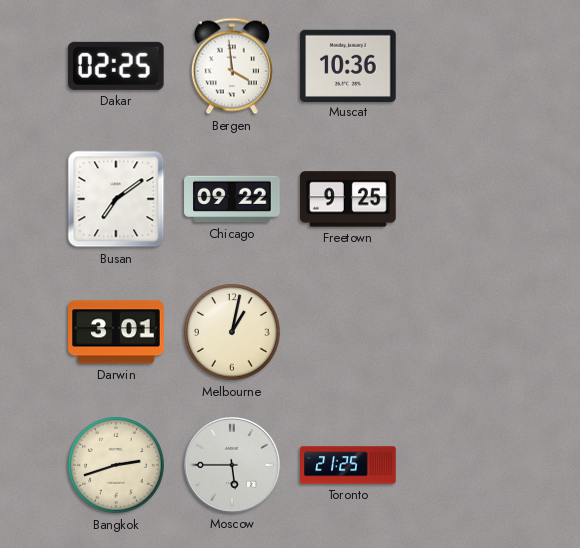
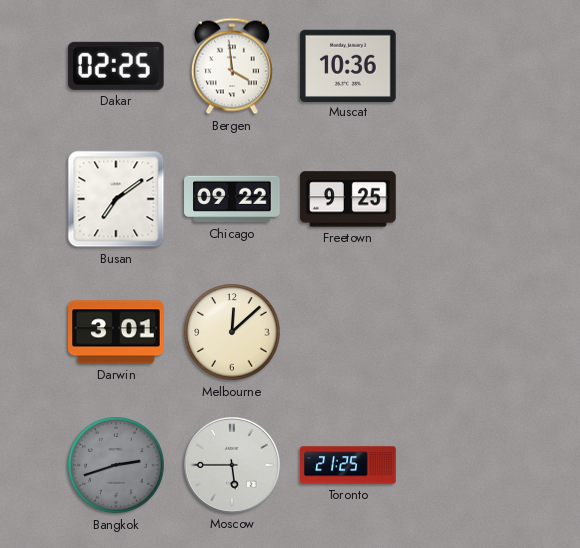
Melbourne: 1:02 -> 12:08
Bangkok dial: cream -> grey
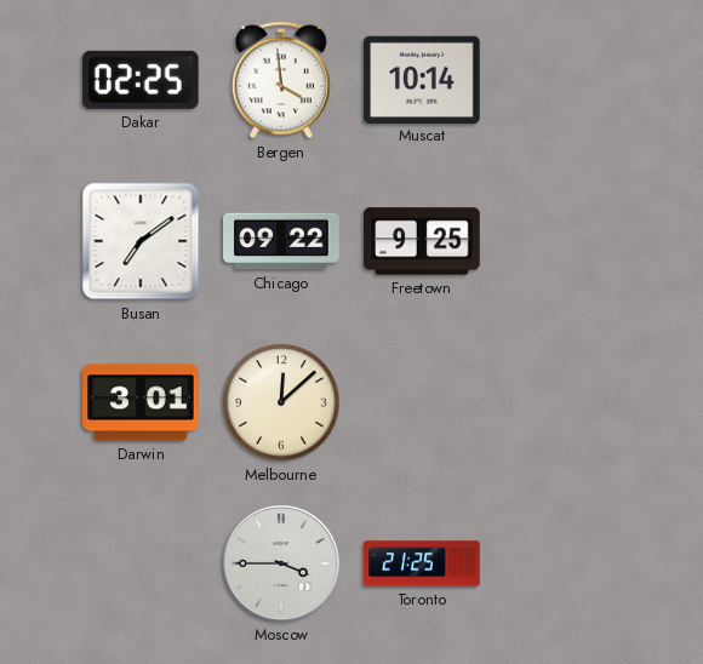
Muscat: 10:36 -> 10:14
Bangkok: 2:42 -> none
Moscow: 5:45 -> 3:45
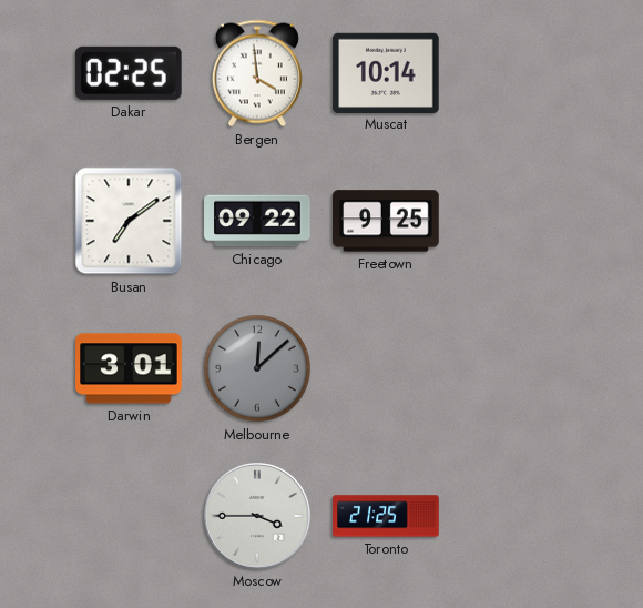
Melbourne dial: cream -> grey
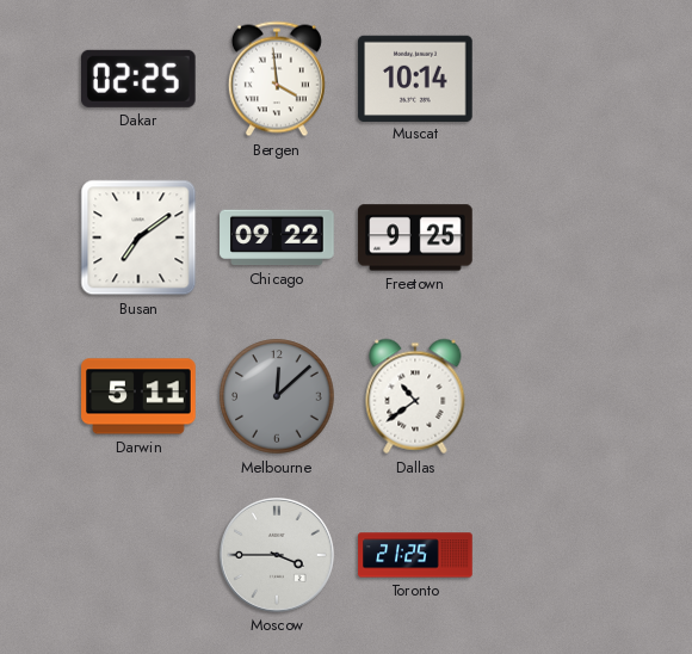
Darwin: 3:01 -> 5:11
Dallas: none -> 10:39
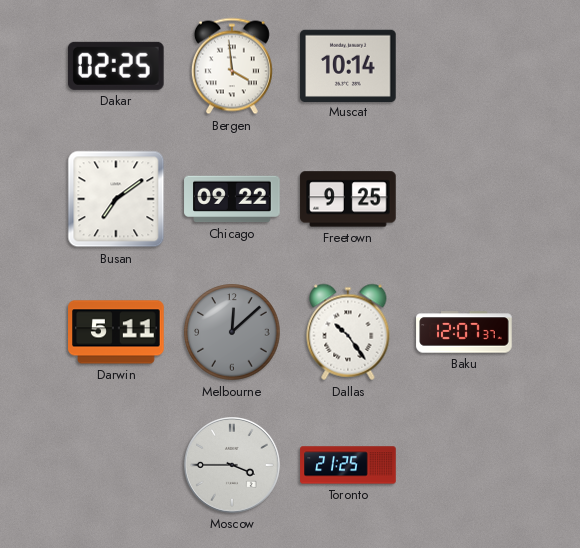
Dallas: 10:39 -> 10:24
Baku: none -> 12:07
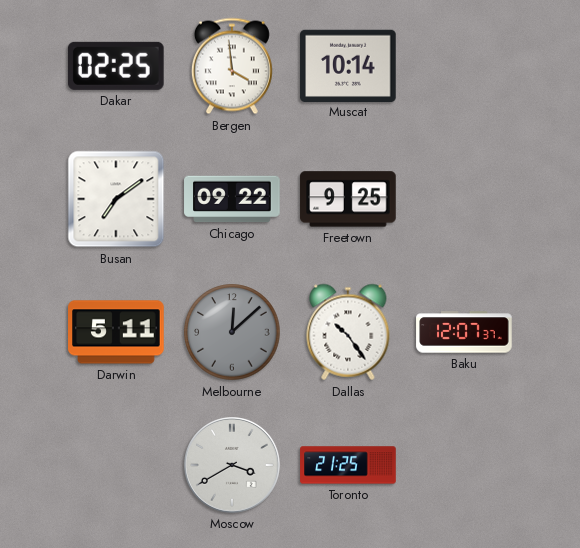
Moscow: 3:45 -> 3:40
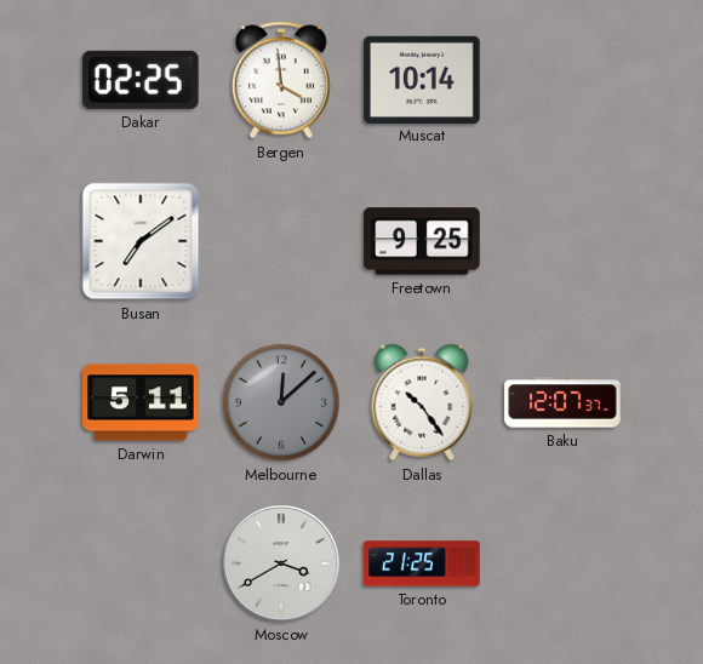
Chicago: 09:22 -> none
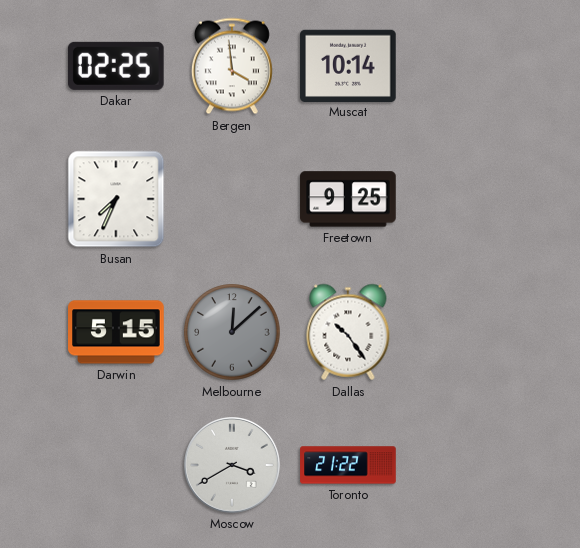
Busan: 7:09 -> 7:34
Darwin: 5:11 -> 5:15
Baku: 12:07 -> none
Toronto: 21:25 -> 21:22
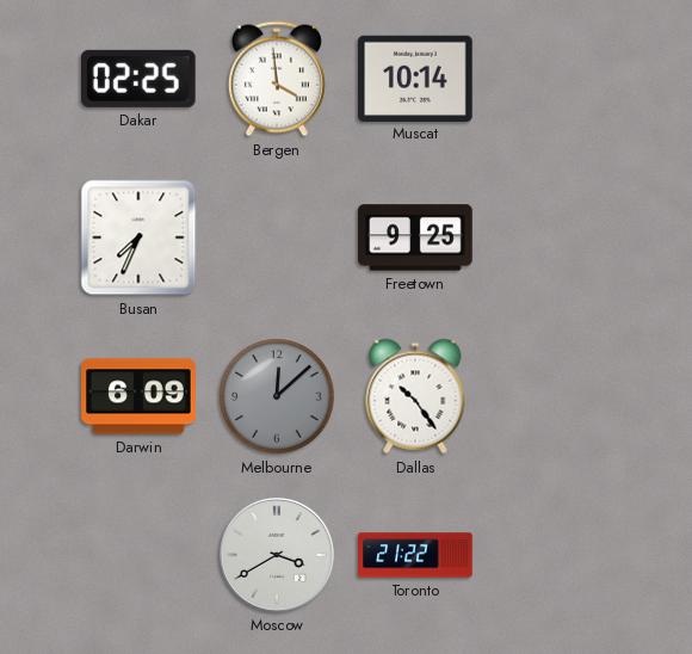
Darwin: 5:15 -> 6:09
